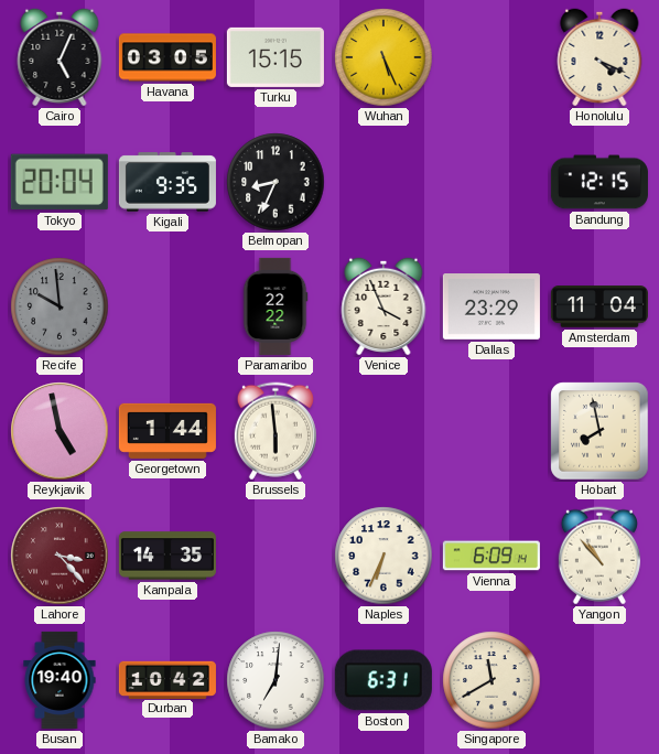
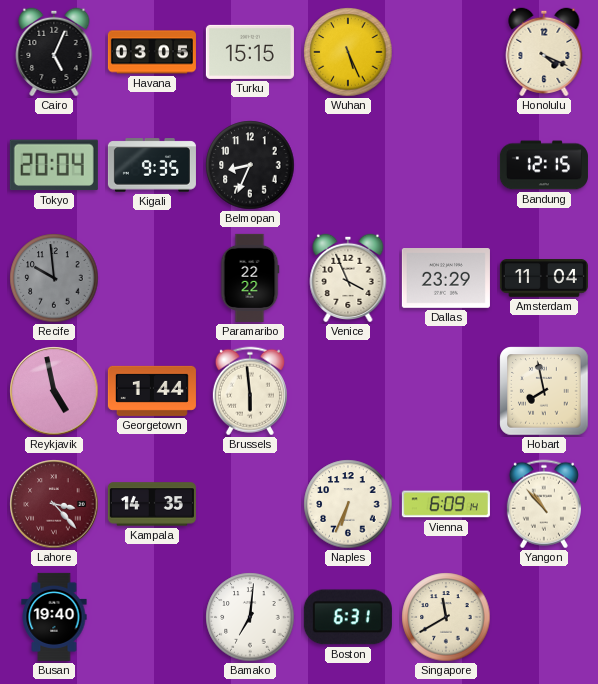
Durban: 10:42 -> none
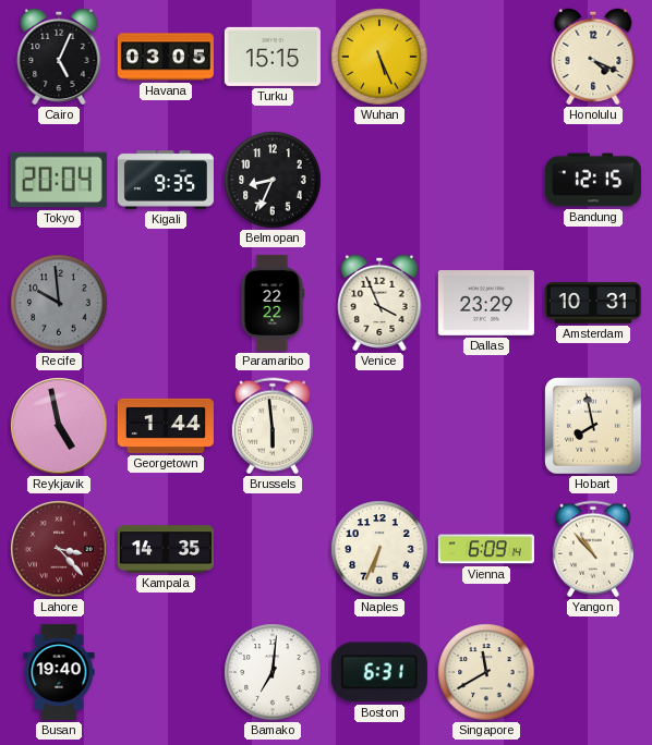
Amsterdam: 11:04 -> 10:31
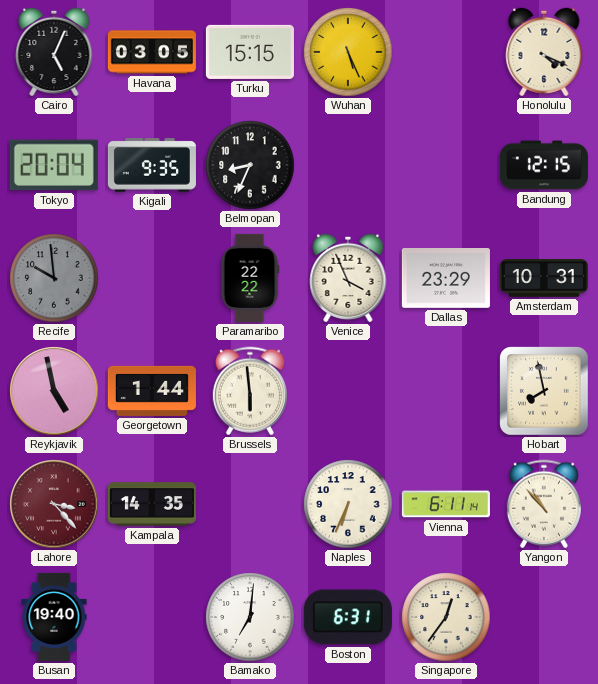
Vienna: 6:09 -> 6:11
Singapore: 11:40 -> 12:36
